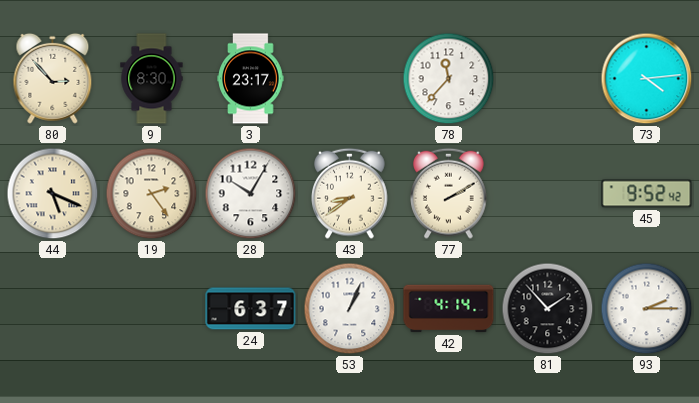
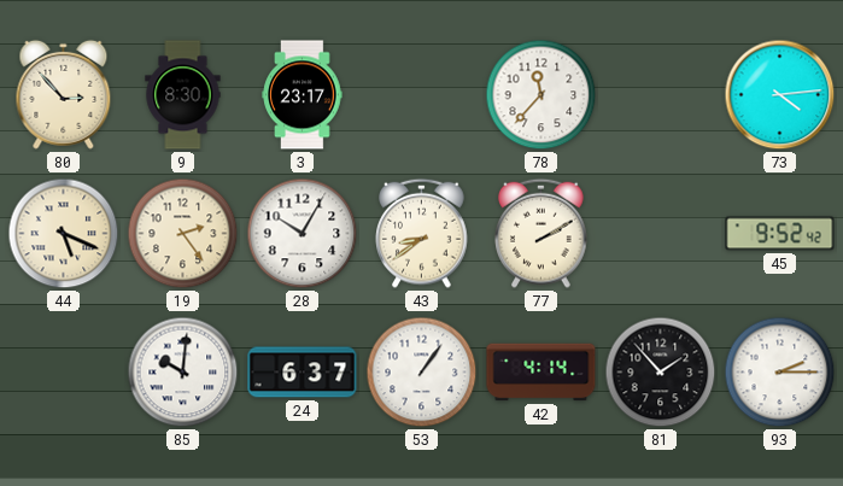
85: none -> 10:01
53: 1:04 -> 1:06
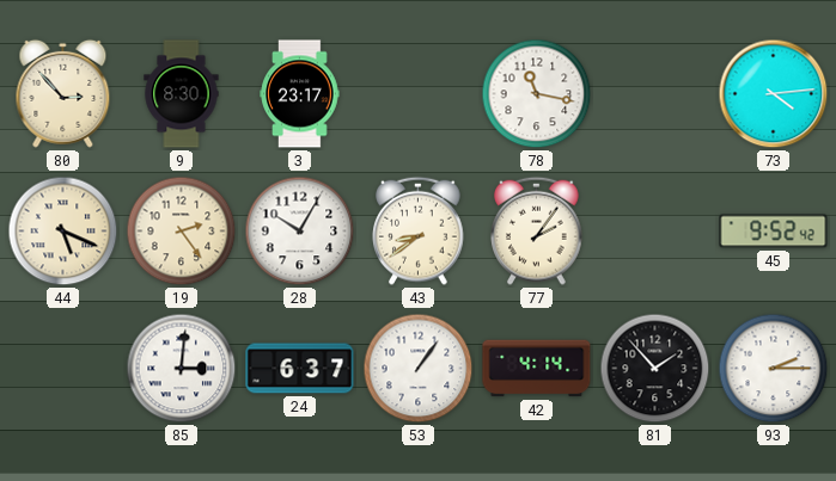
78: 11:37 -> 11:17
77: 2:10 -> 2:06
85: 10:01 -> 3:01
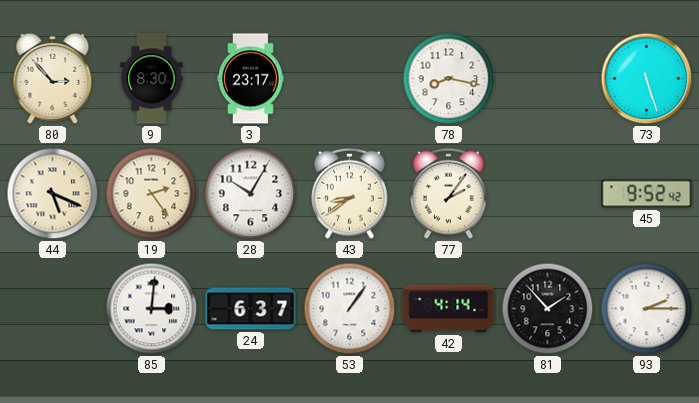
78: 11:17 -> 8:17
73: 4:14 -> 5:27
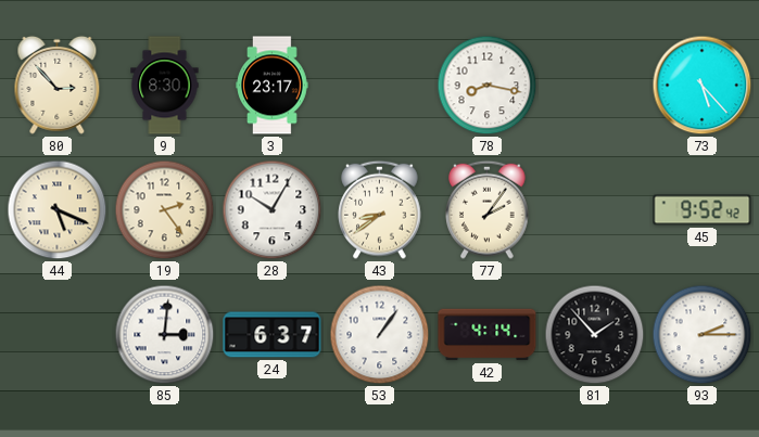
73: 5:27 -> 5:23
